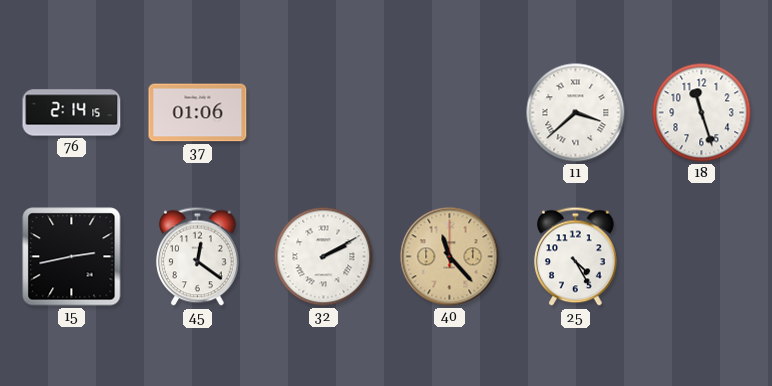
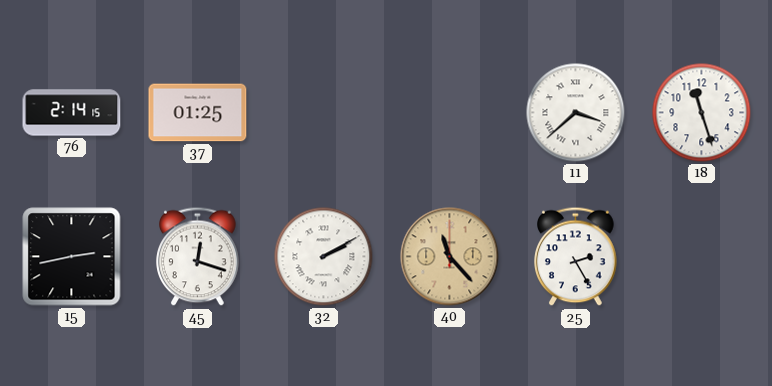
37: 01:06 -> 01:25
45: 12:21 -> 12:18
25: 4:25 -> 2:25
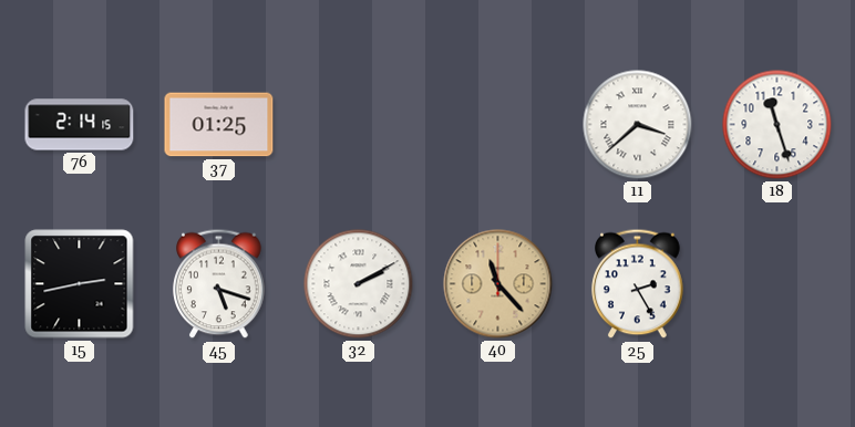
45: 12:18 -> 5:18
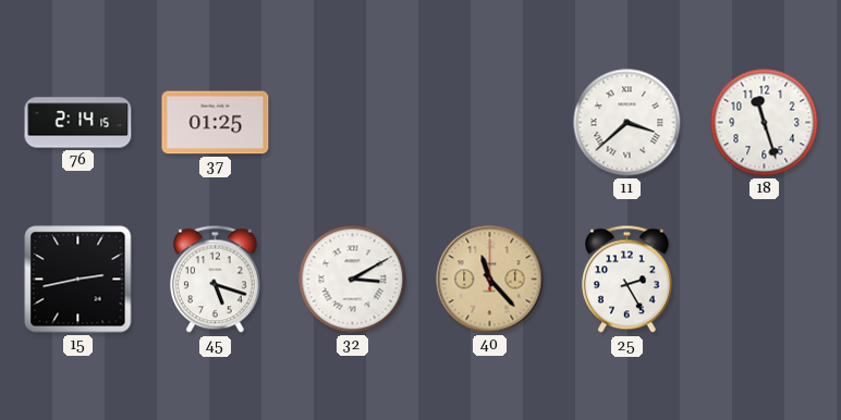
32: 2:10 -> 3:10
